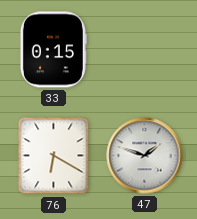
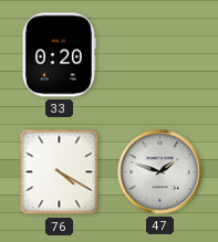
33: 0:15 -> 0:20
76: 6:20 -> 4:20
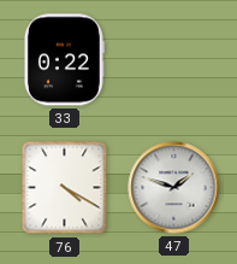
33: 0:20 -> 0:22
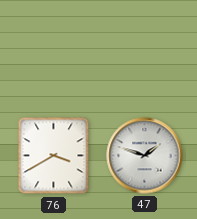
33: 0:22 -> none
76: 4:20 -> 3:40
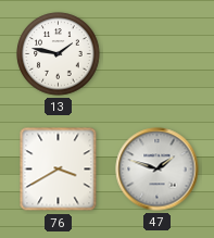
13: none -> 1:47
